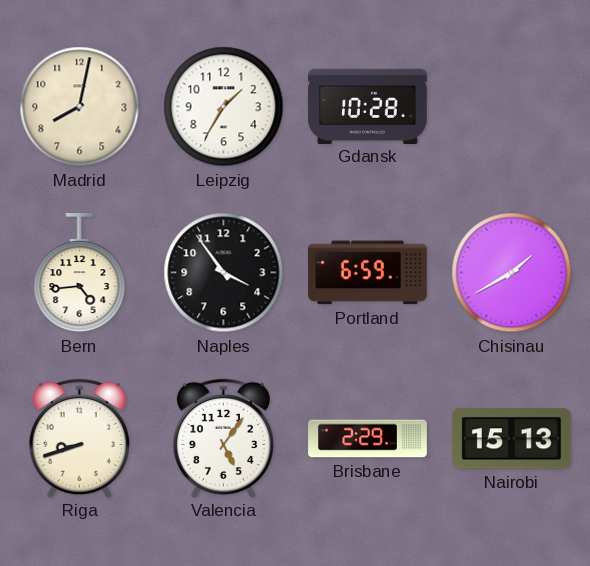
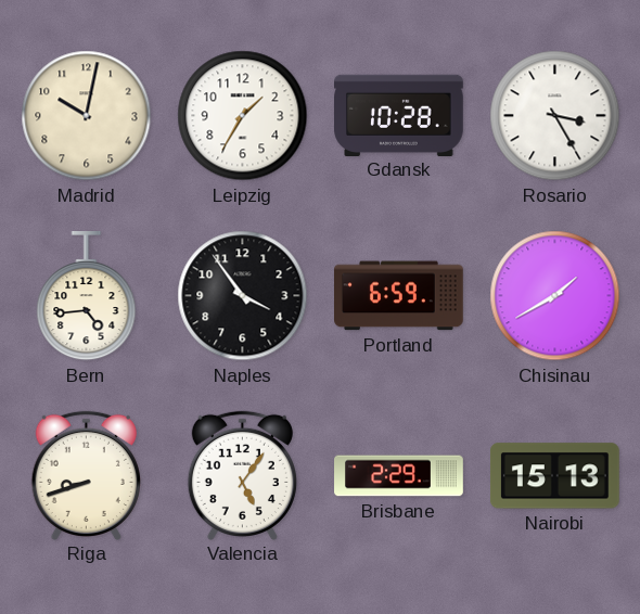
Madrid: 8:02 -> 10:02
Rosario: none -> 3:25
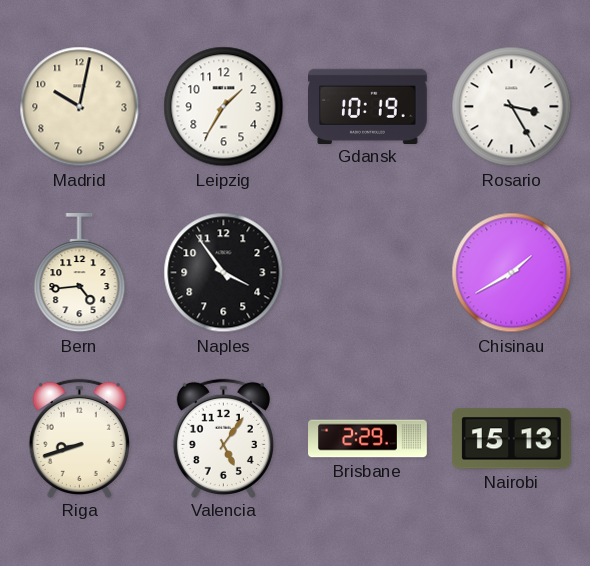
Gdansk: 10:28 -> 10:19
Portland: 6:59 -> none
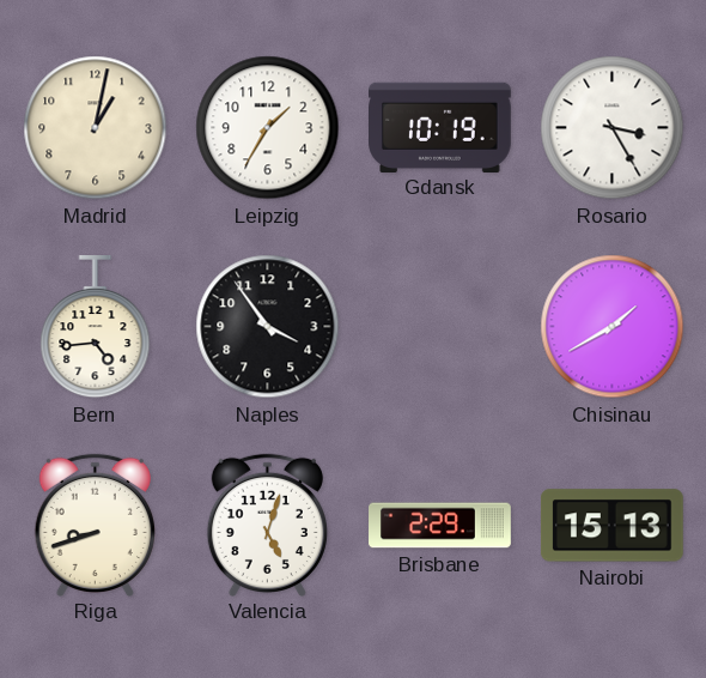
Madrid: 10:02 -> 1:02
Valencia: 5:06 -> 5:03
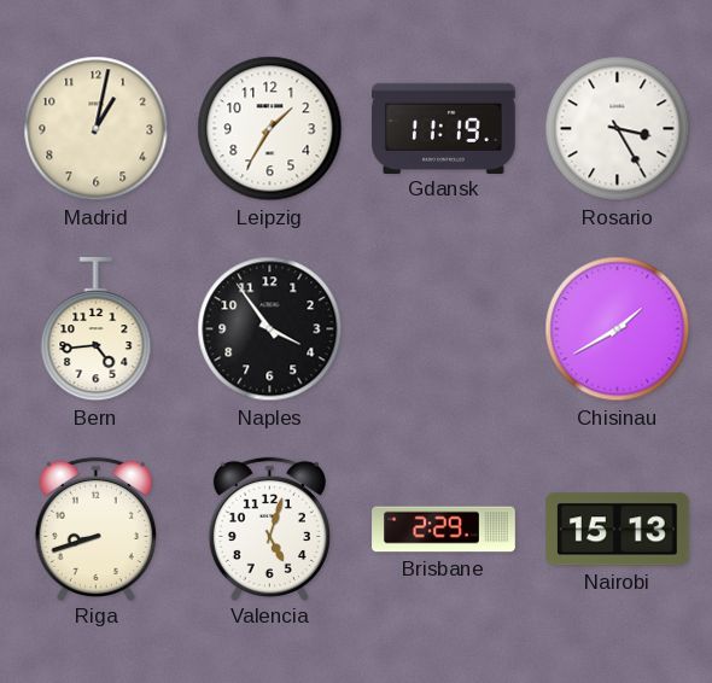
Gdansk: 10:19 -> 11:19
